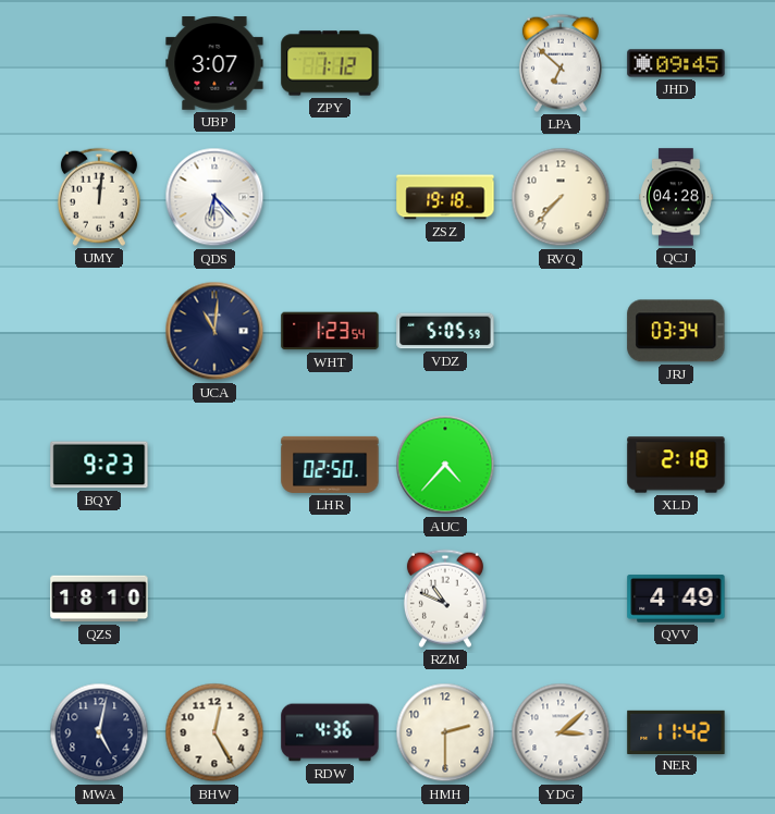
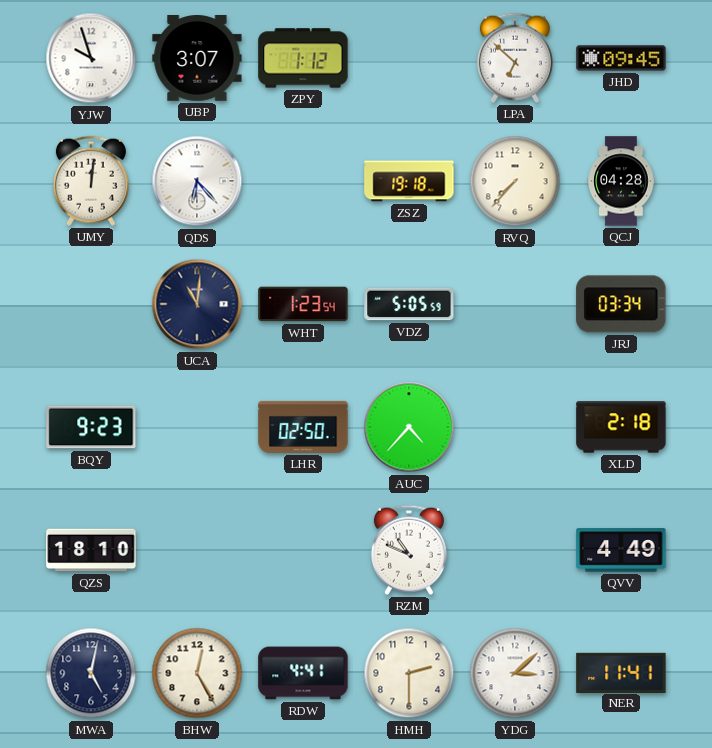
YJW: none -> 9:57
RDW: 4:36 -> 4:41
NER: 11:42 -> 11:41
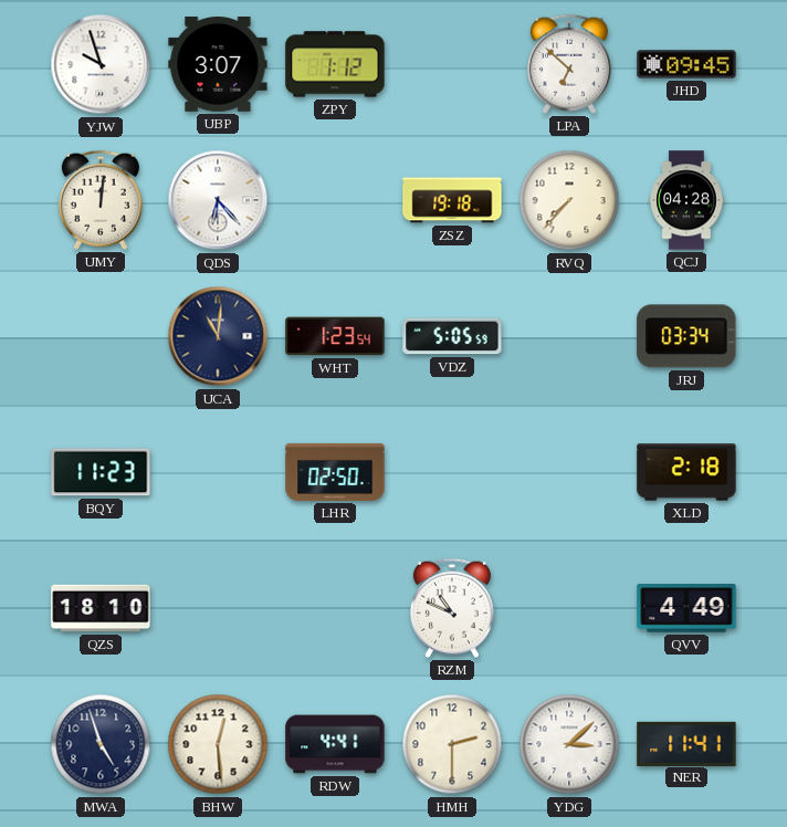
BQY: 9:23 -> 11:23
AUC: 4:37 -> none
MWA: 5:02 -> 4:57
BHW: 12:25 -> 12:29
